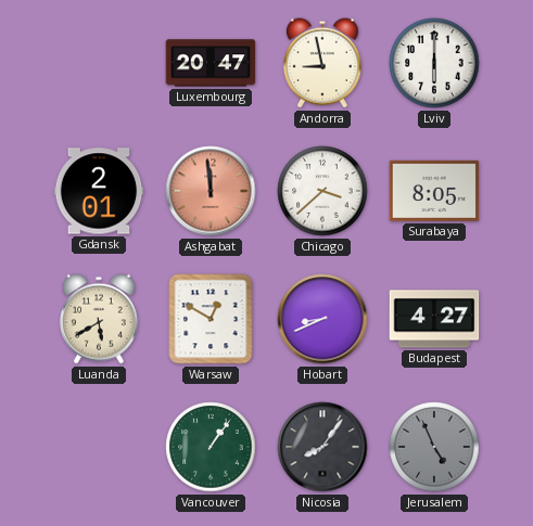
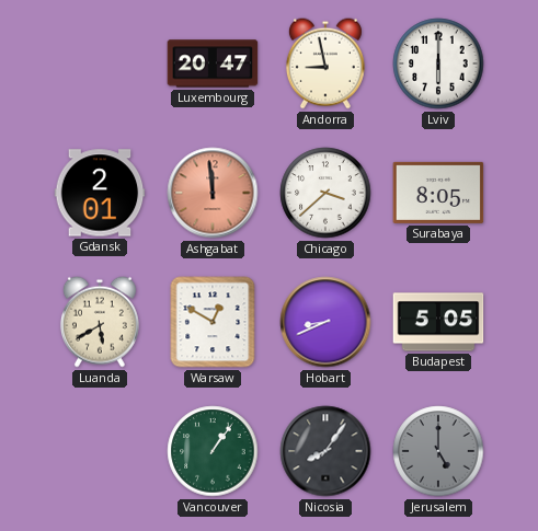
Budapest: 4:27 -> 5:05
Jerusalem: 4:56 -> 5:00
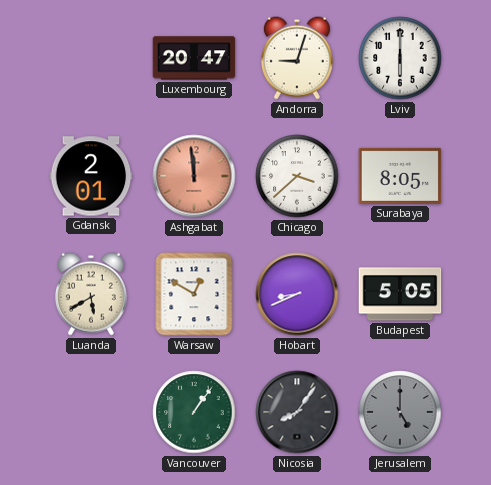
Andorra: 8:58 -> 9:03
